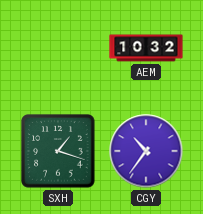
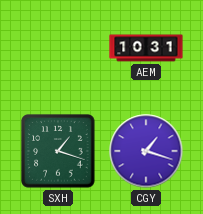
AEM: 10:32 -> 10:31
CGY: 10:36 -> 1:18
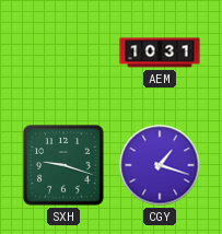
SXH: 1:18 -> 9:18
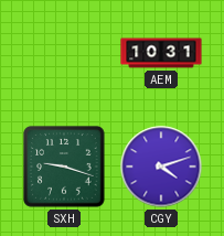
CGY: 1:18 -> 4:12
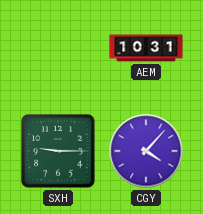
SXH: 9:18 -> 9:15
CGY: 4:12 -> 4:07
